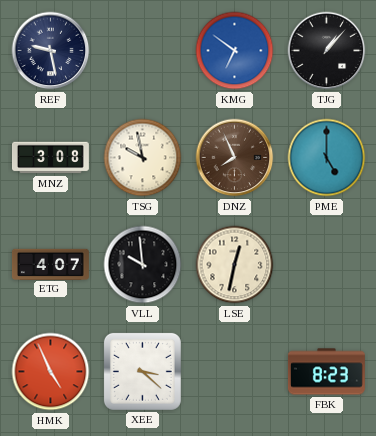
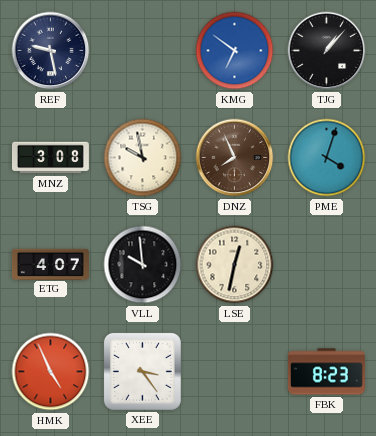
PME: 5:00 -> 4:03
XEE: 3:22 -> 3:24
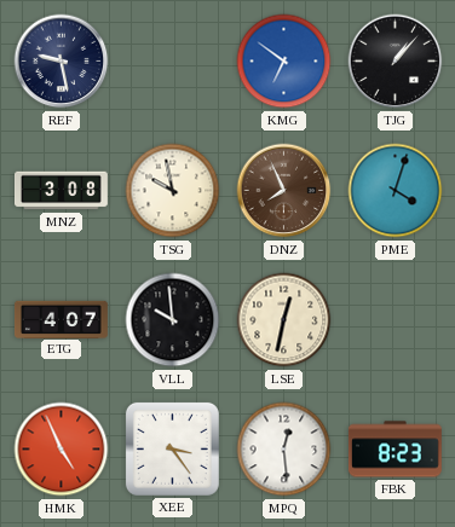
MPQ: none -> 12:29
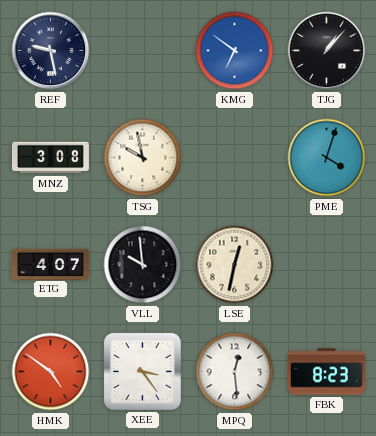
DNZ: 7:56 -> none
HMK: 4:56 -> 4:51
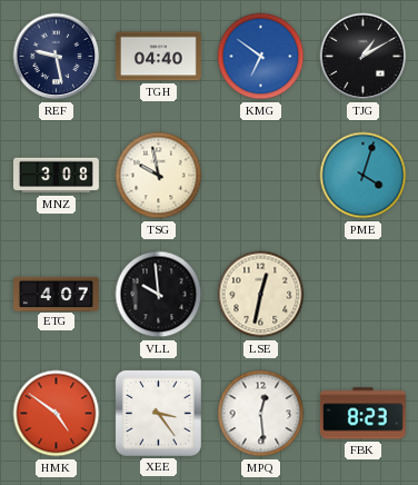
TGH: none -> 04:40
TJG: 1:07 -> 1:10
